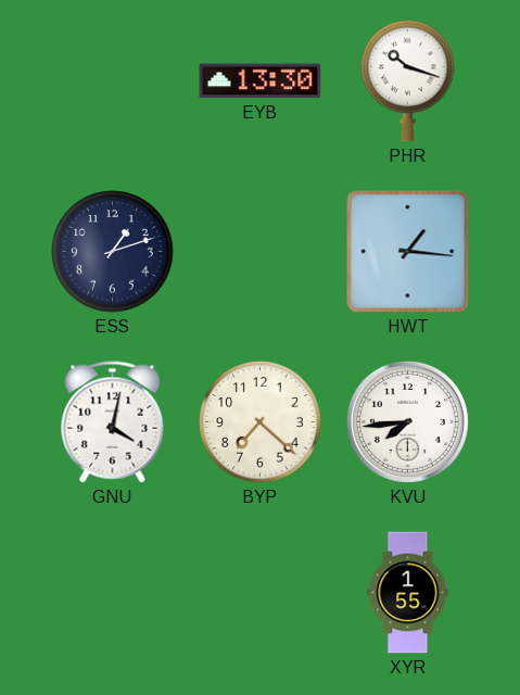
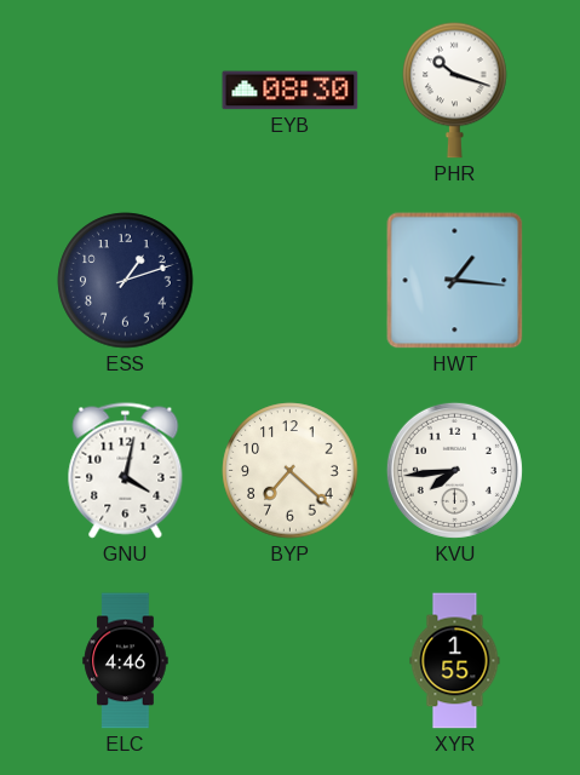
EYB: 13:30 -> 08:30
ELC: none -> 4:46
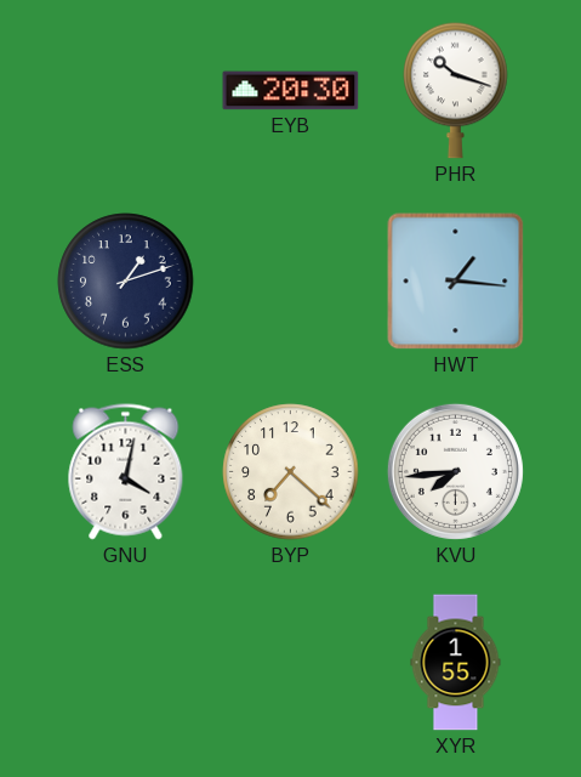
EYB: 08:30 -> 20:30
ELC: 4:46 -> none
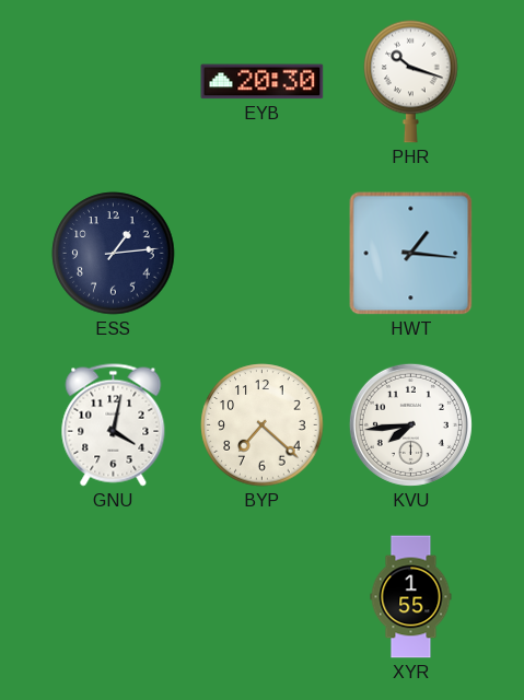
ESS: 1:12 -> 1:14
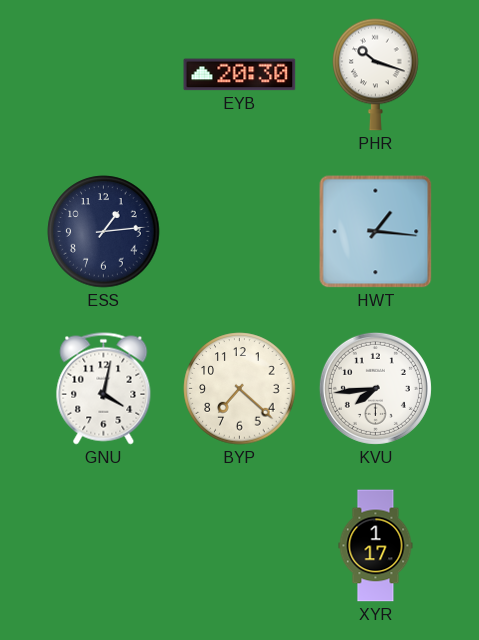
XYR: 1:55 -> 1:17
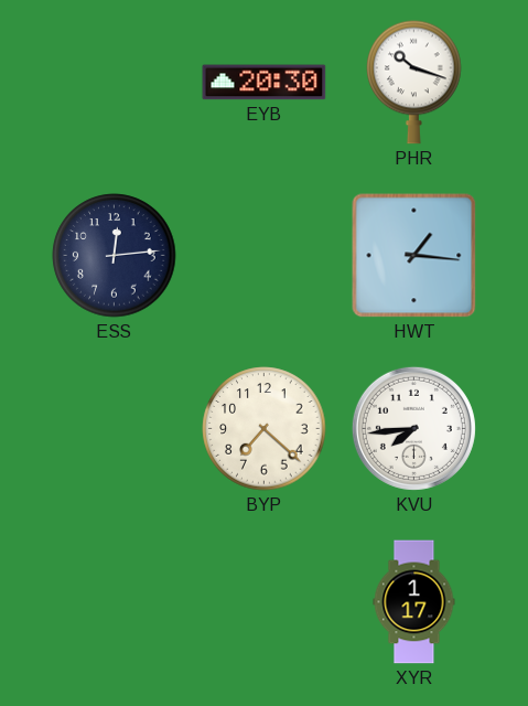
ESS: 1:14 -> 12:14
GNU: 4:02 -> none
